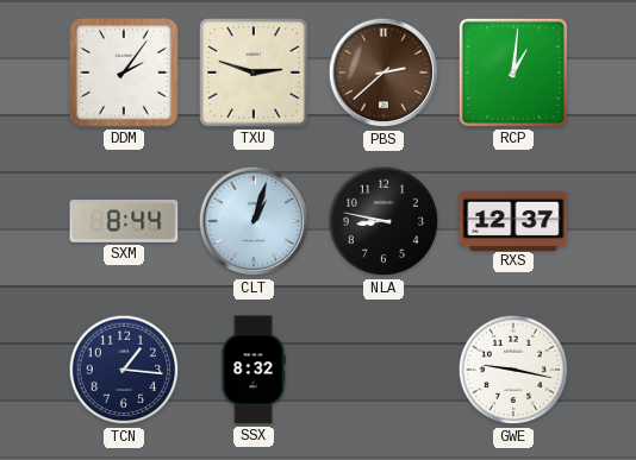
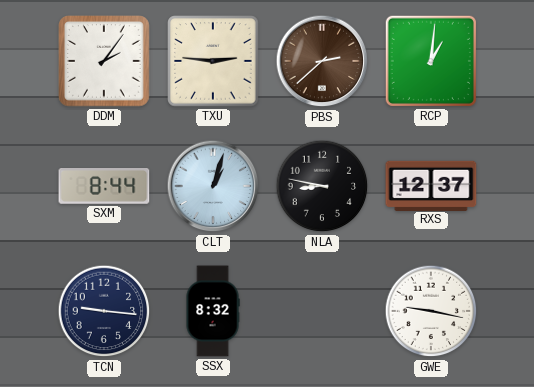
TXU: 2:48 -> 2:46
TCN: 1:16 -> 9:16
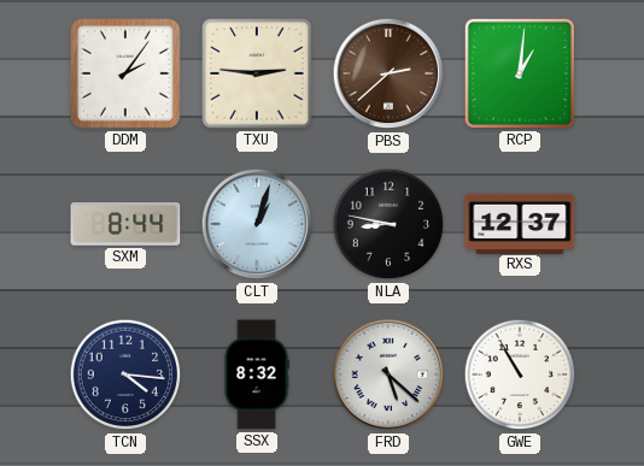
TCN: 9:16 -> 4:16
FRD: none -> 5:22
GWE: 9:17 -> 10:55
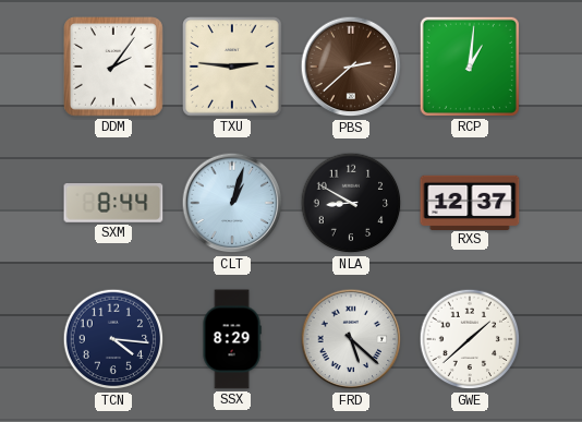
NLA: 8:47 -> 8:50
SSX: 8:32 -> 8:29
GWE: 10:55 -> 1:38
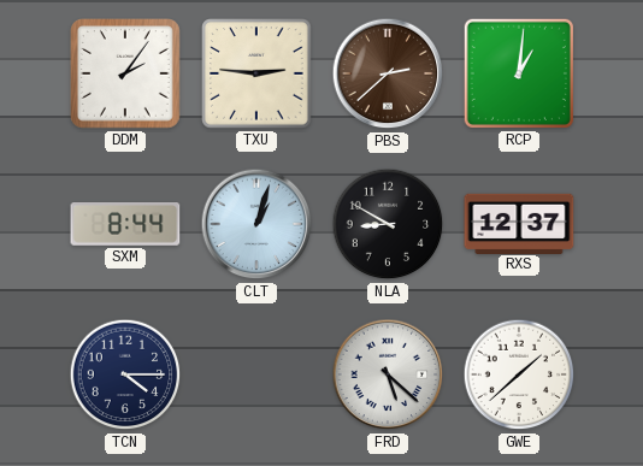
TCN: 4:16 -> 4:15
SSX: 8:29 -> none
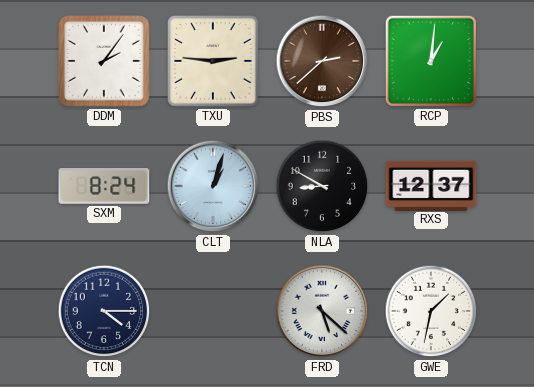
SXM: 8:44 -> 8:24
GWE: 1:38 -> 1:32
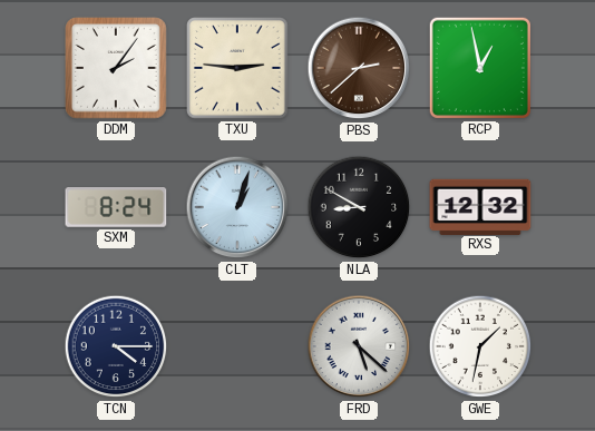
RCP: 1:01 -> 12:58
RXS: 12:37 -> 12:32
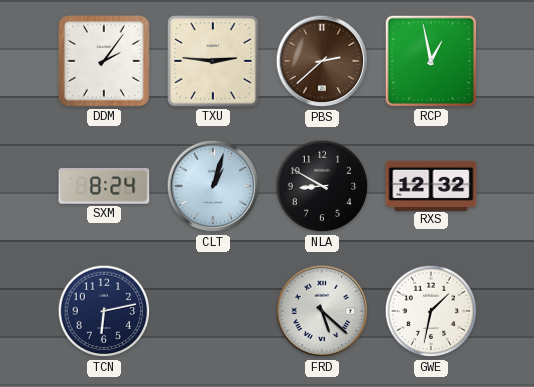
TCN: 4:15 -> 6:13
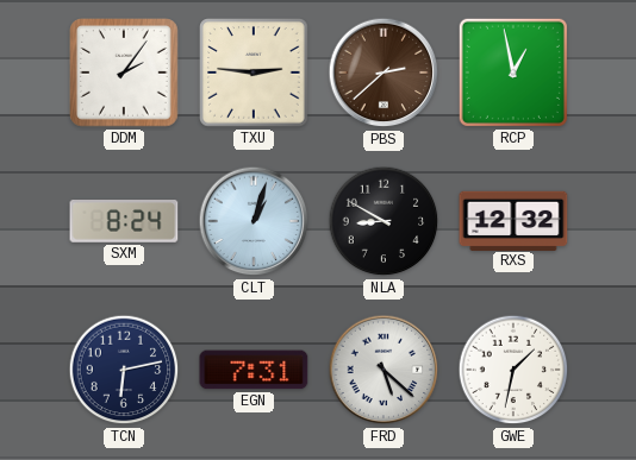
EGN: none -> 7:31
